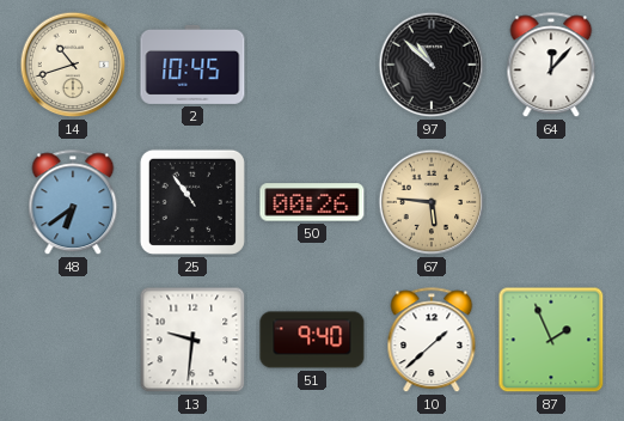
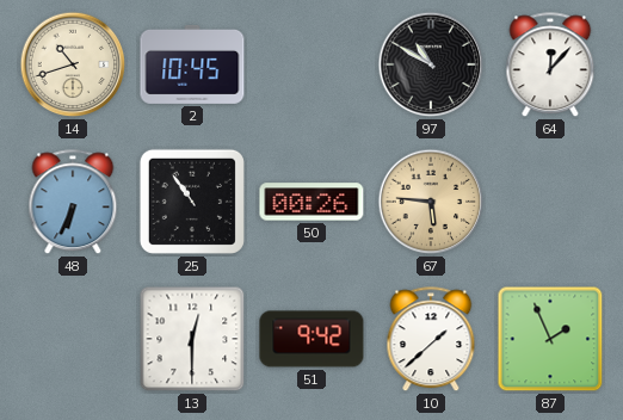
97: 10:52 -> 10:50
48: 6:39 -> 6:34
13: 9:31 -> 12:30
51: 9:40 -> 9:42
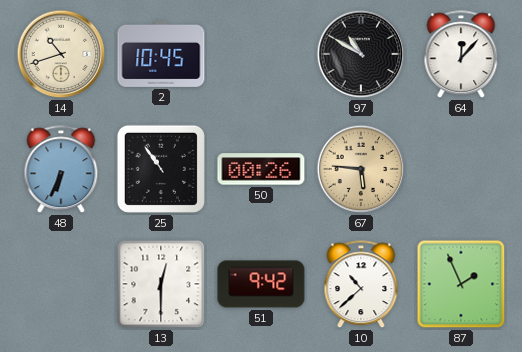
10: 1:38 -> 10:38
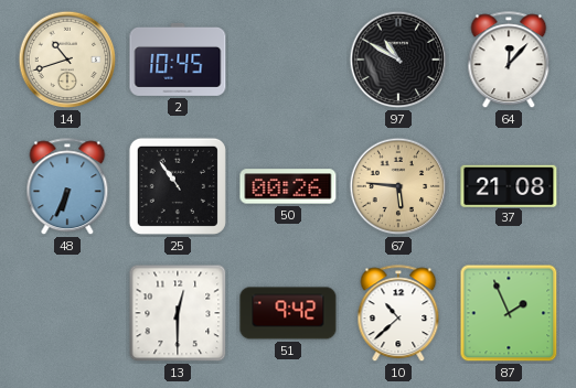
37: none -> 21:08
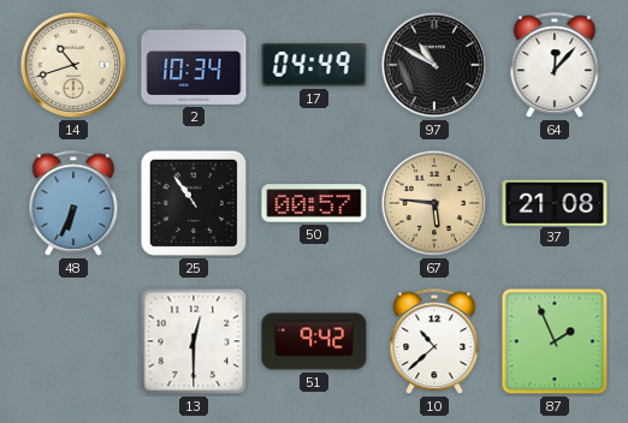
2: 10:45 -> 10:34
17: none -> 04:49
50: 00:26 -> 00:57
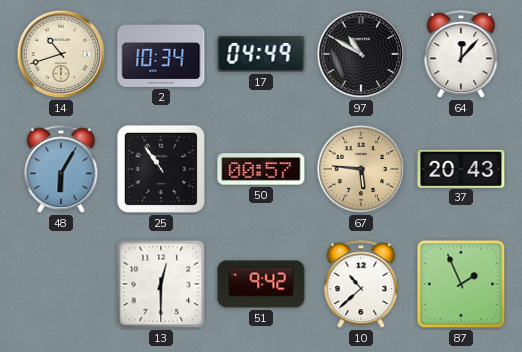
48: 6:34 -> 6:05
37: 21:08 -> 20:43
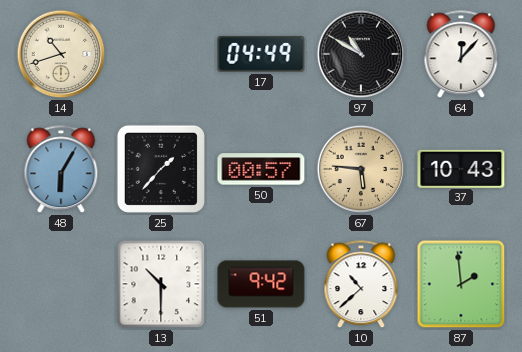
2: 10:34 -> none
25: 10:54 -> 1:37
37: 20:43 -> 10:43
13: 12:30 -> 10:30
87: 1:56 -> 1:59
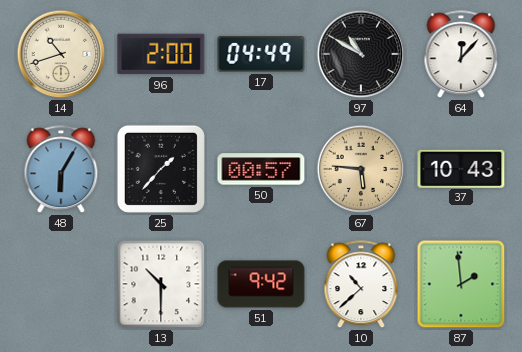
96: none -> 2:00
